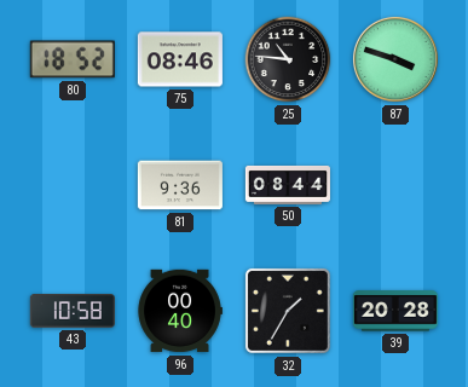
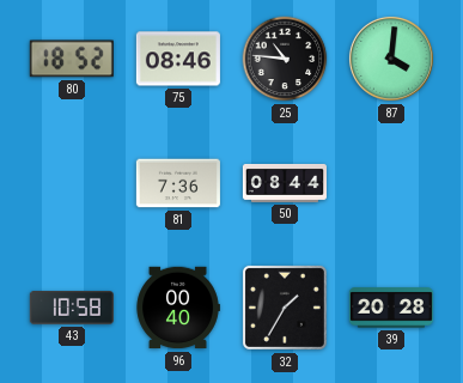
87: 3:48 -> 4:01
81: 9:36 -> 7:36
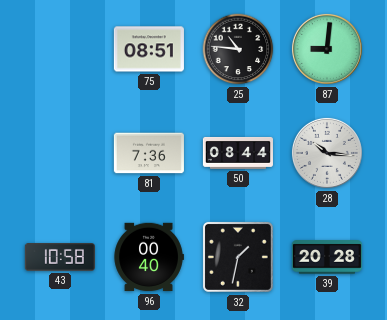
80: 18:52 -> none
75: 08:46 -> 08:51
87: 4:01 -> 9:01
28: none -> 10:16
32: 1:35 -> 1:32
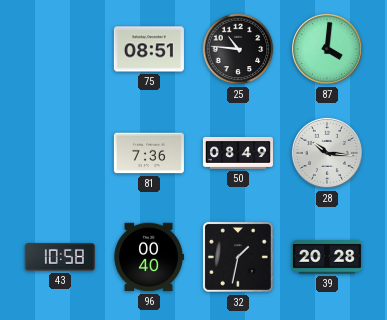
87: 9:01 -> 4:01
50: 08:44 -> 08:49
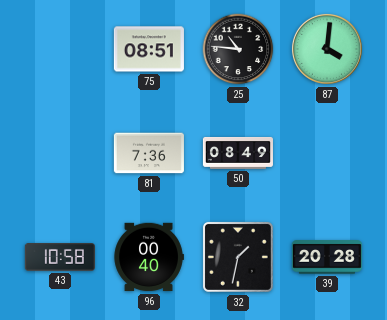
28: 10:16 -> none
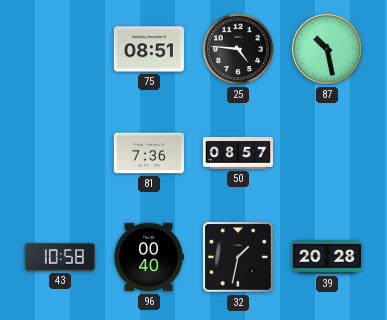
25: 10:46 -> 4:46
87: 4:01 -> 10:28
50: 08:49 -> 08:57
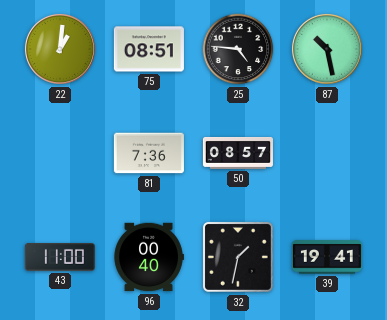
22: none -> 1:01
43: 10:58 -> 11:00
39: 20:28 -> 19:41
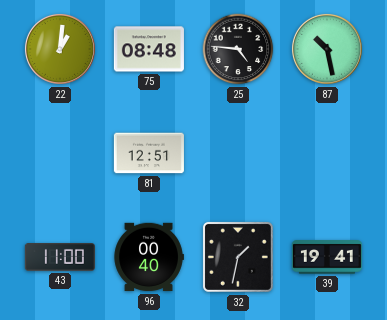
75: 08:51 -> 08:48
81: 7:36 -> 12:51
50: 08:57 -> none
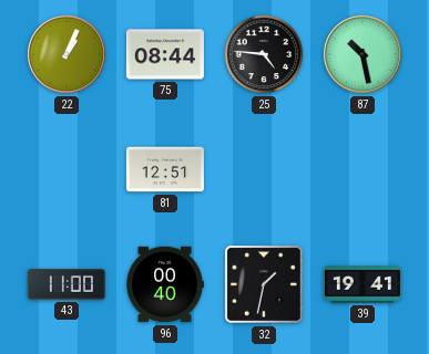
22: 1:01 -> 1:04
75: 08:48 -> 08:44
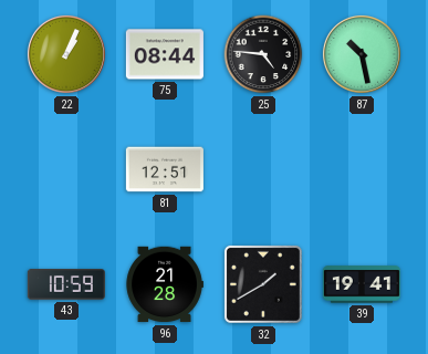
43: 11:00 -> 10:59
96: 00:40 -> 21:28
32: 1:32 -> 1:40
